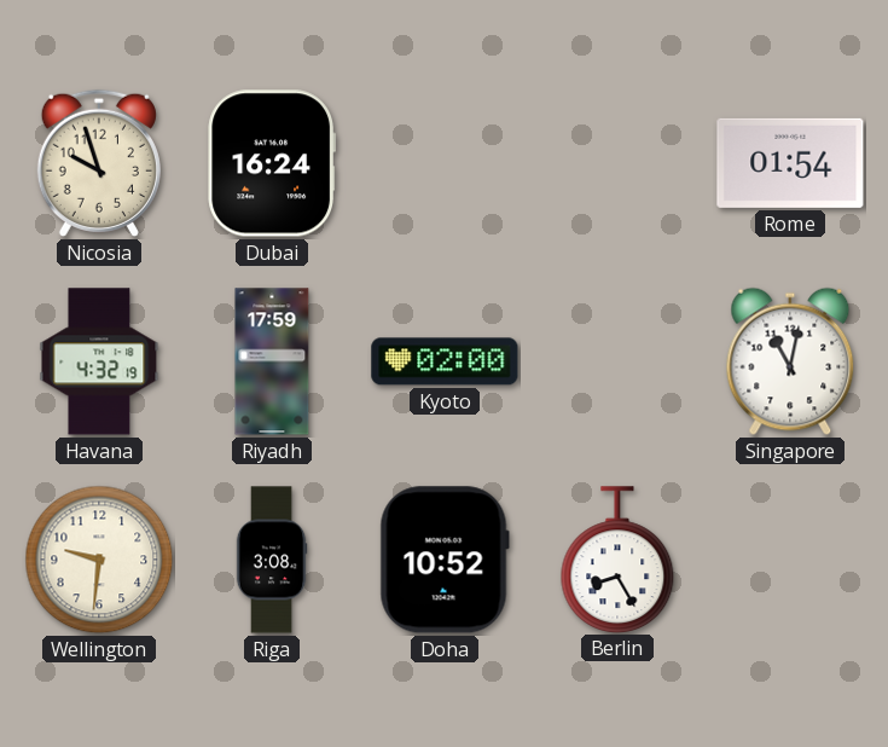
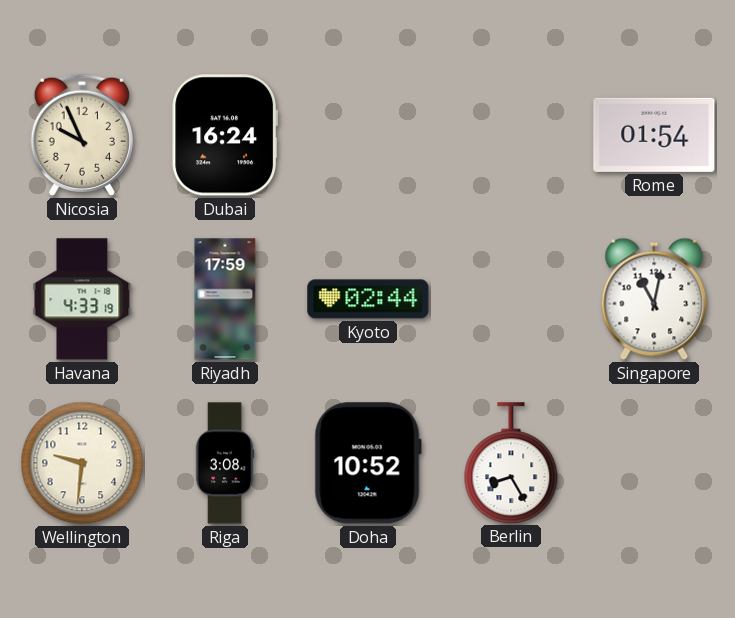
Nicosia: 9:57 -> 9:56
Havana: 4:32 -> 4:33
Kyoto: 02:00 -> 02:44
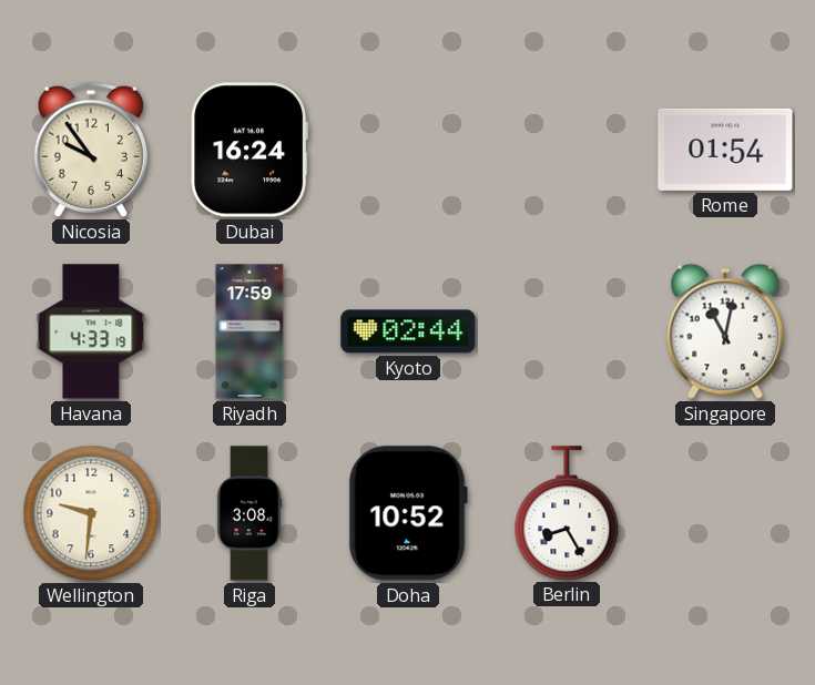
Nicosia: 9:56 -> 9:54
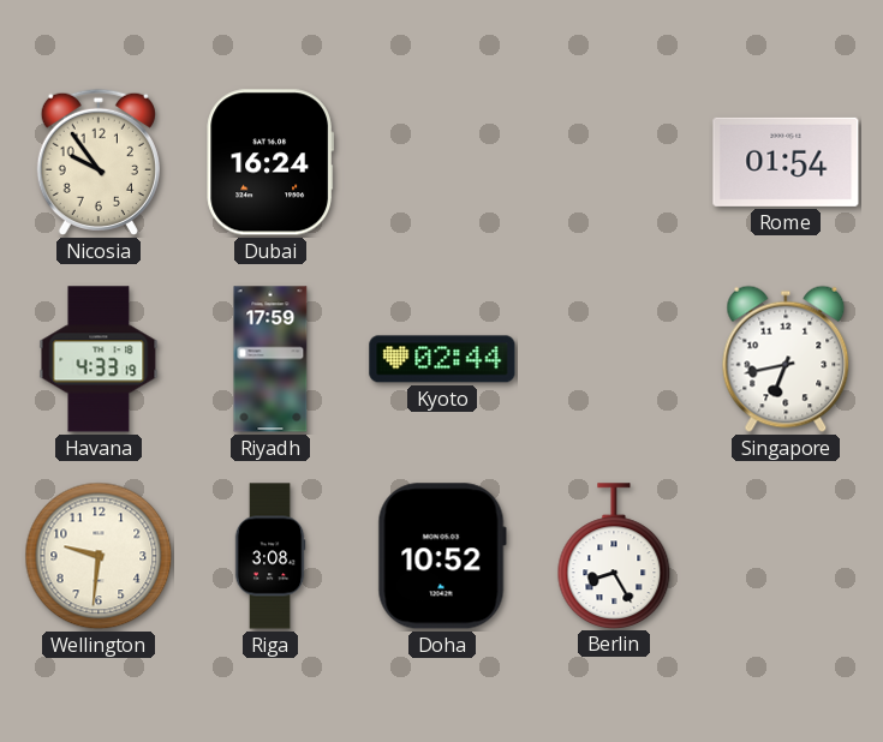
Singapore: 11:02 -> 6:43
